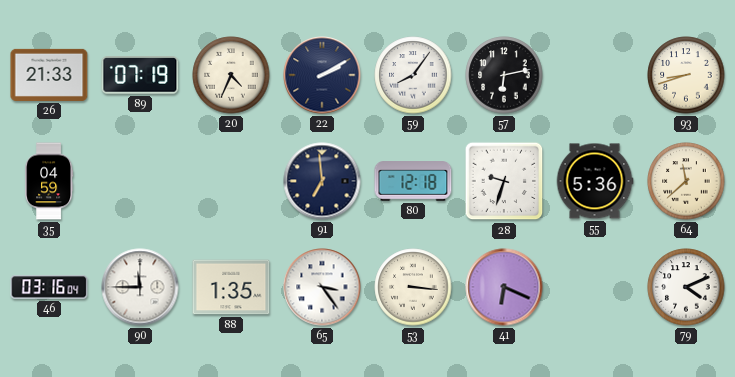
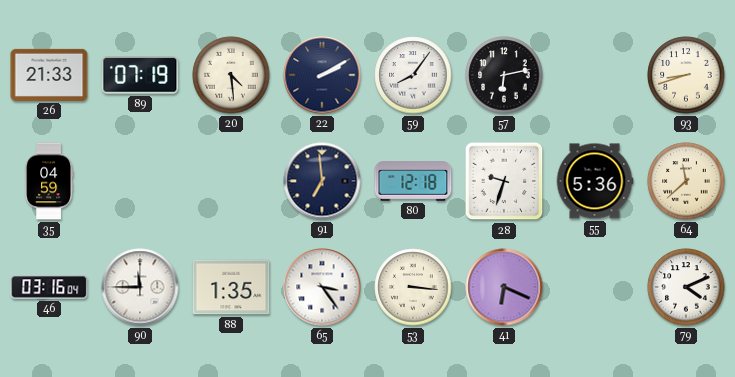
20: 4:34 -> 4:29
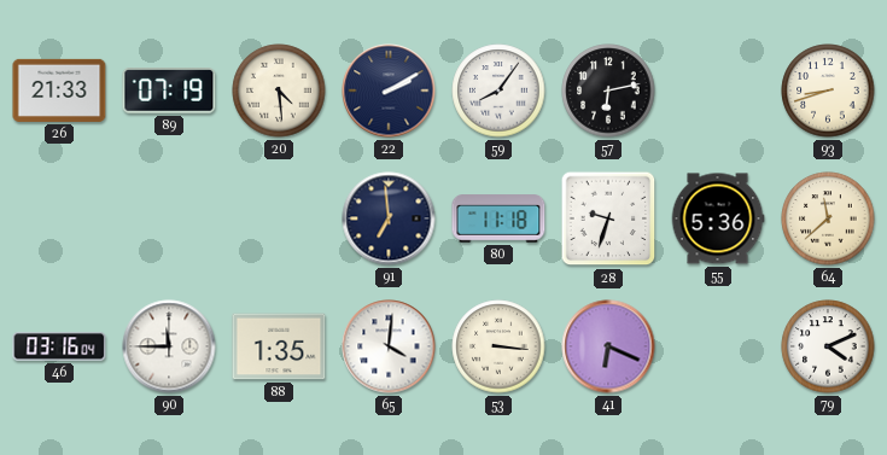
35: 04:59 -> none
80: 12:18 -> 11:18
65: 3:24 -> 4:01
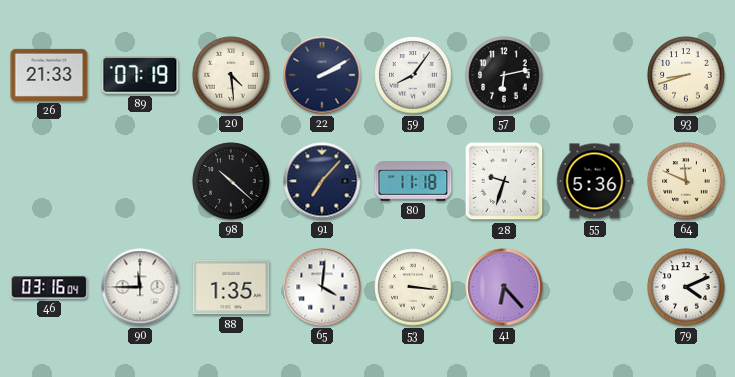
98: none -> 10:22
91: 6:59 -> 7:07
64: 11:38 -> 11:49
41: 6:19 -> 6:23
